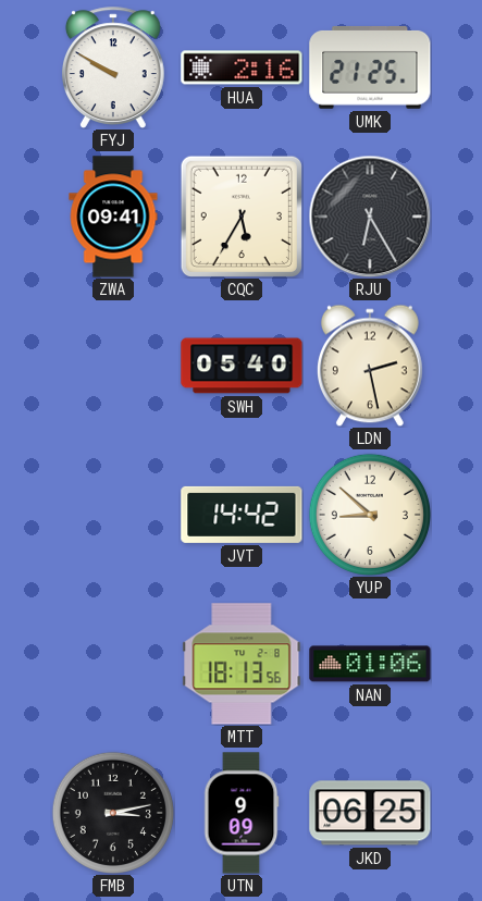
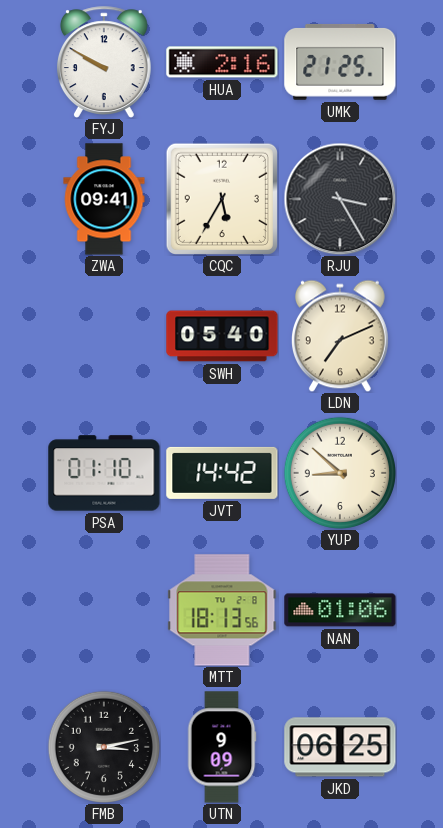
RJU: 6:25 -> 3:25
LDN: 2:28 -> 7:11
PSA: none -> 01:10
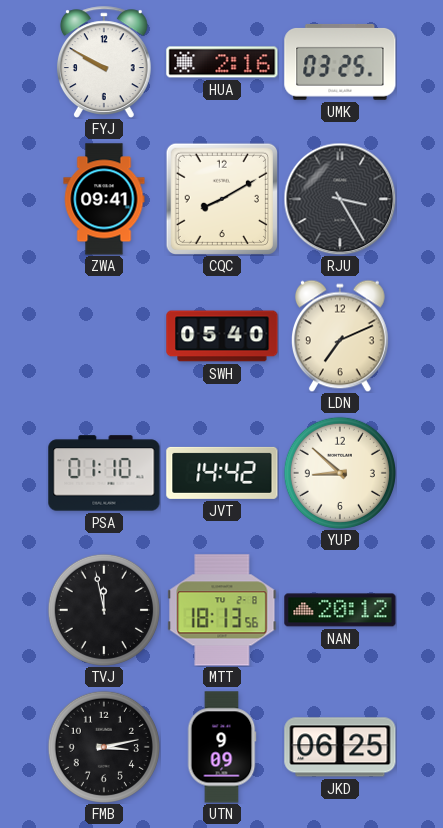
UMK: 21:25 -> 03:25
CQC: 5:35 -> 8:10
TVJ: none -> 11:58
NAN: 01:06 -> 20:12
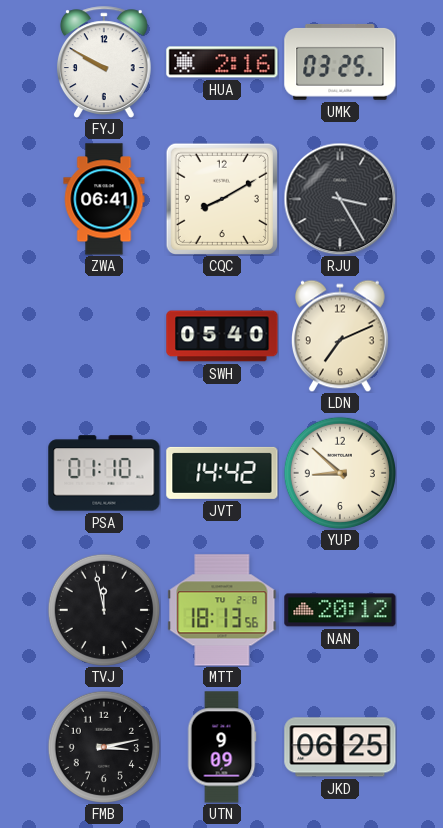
ZWA: 09:41 -> 06:41
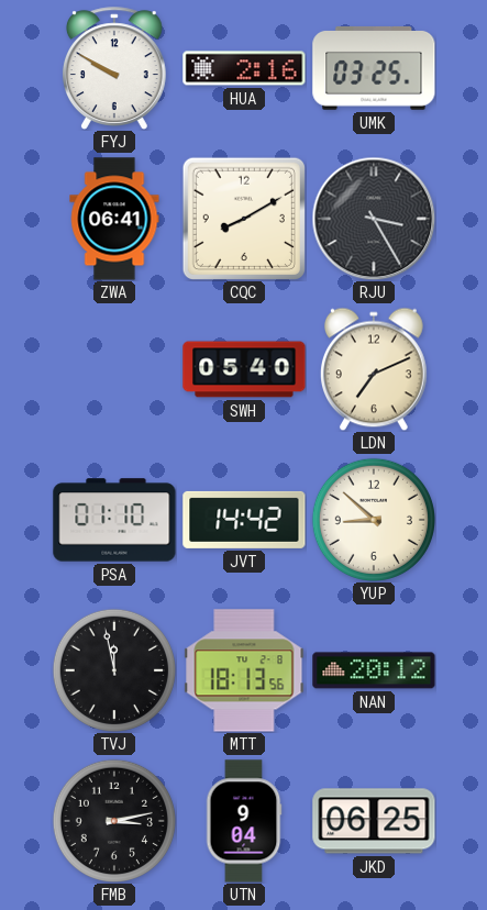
UTN: 9:09 -> 9:04
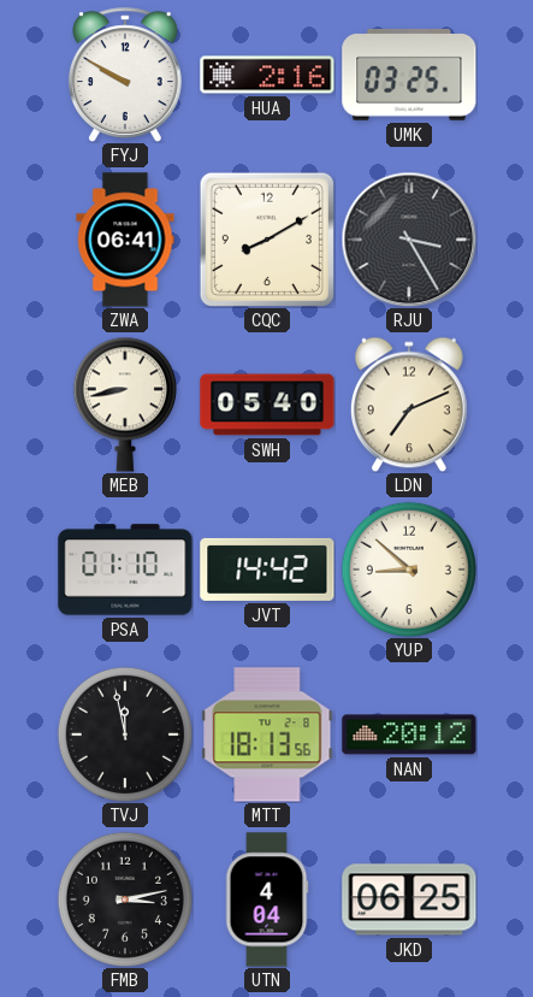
MEB: none -> 8:43
UTN: 9:04 -> 4:04
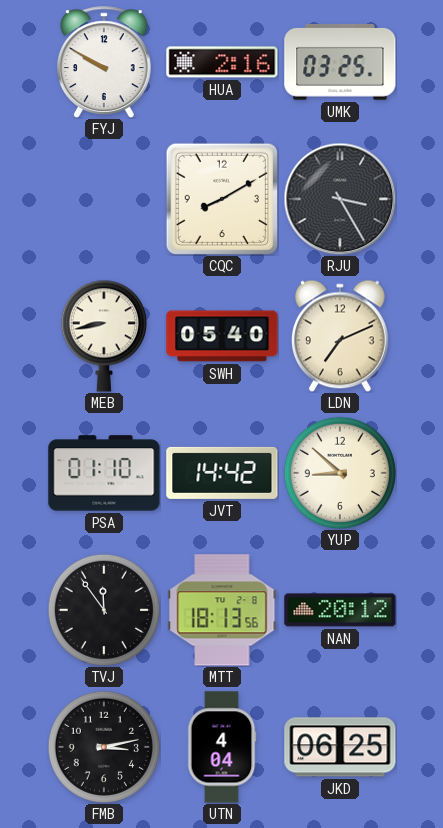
ZWA: 06:41 -> none
TVJ: 11:58 -> 11:54
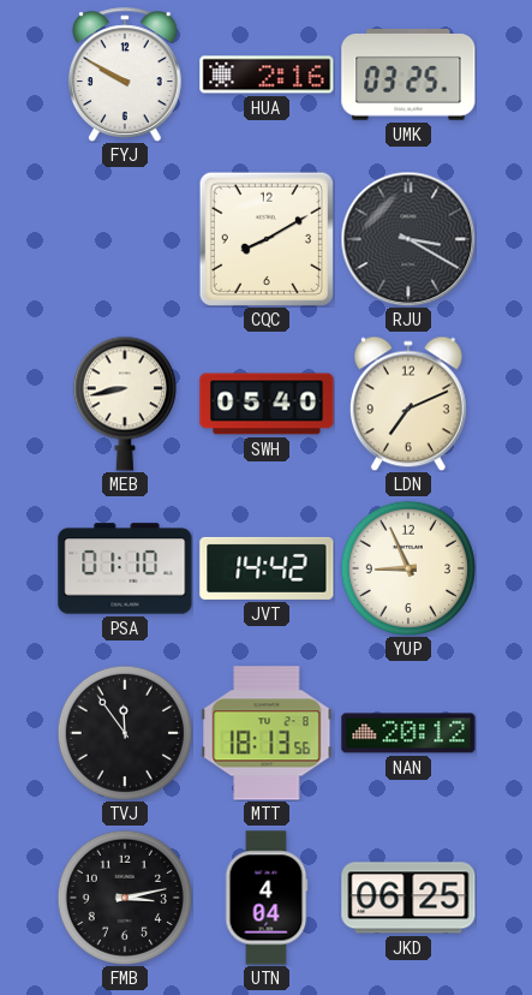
RJU: 3:25 -> 3:20
YUP: 8:52 -> 8:56
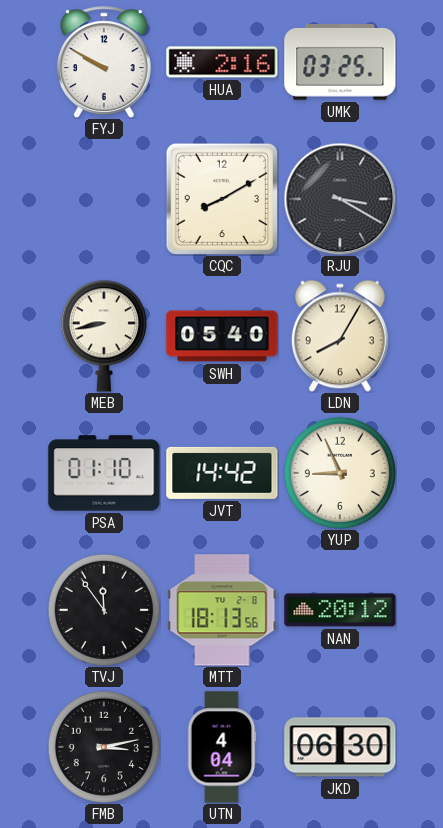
LDN: 7:11 -> 8:05
JKD: 06:25 -> 06:30
